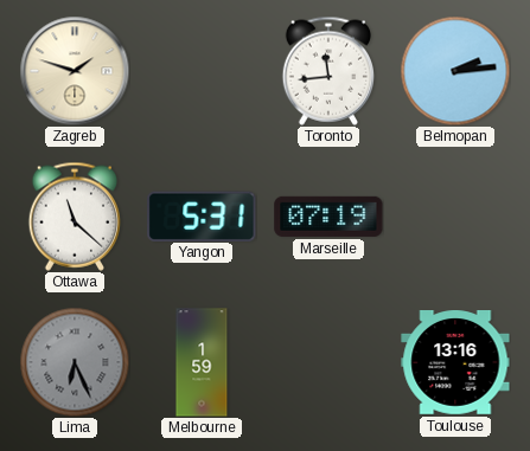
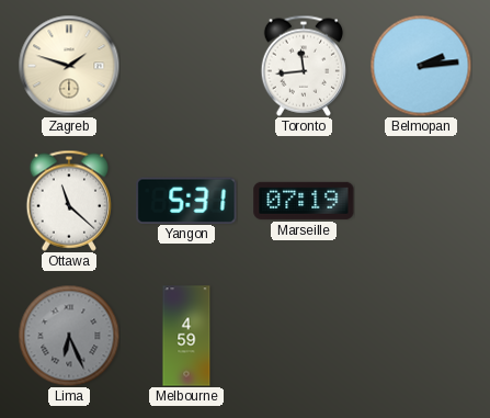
Melbourne: 1:59 -> 4:59
Toulouse: 13:16 -> none
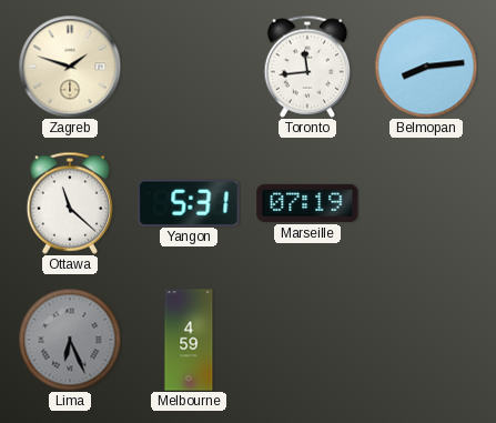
Belmopan: 2:14 -> 8:14
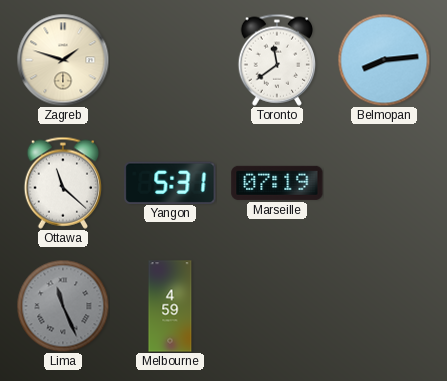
Toronto: 11:44 -> 11:39
Lima: 6:26 -> 11:26
